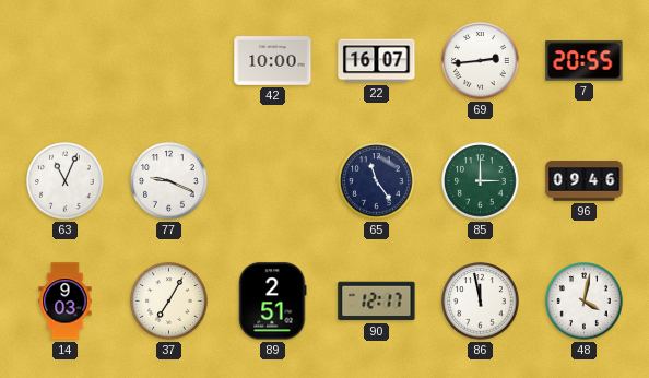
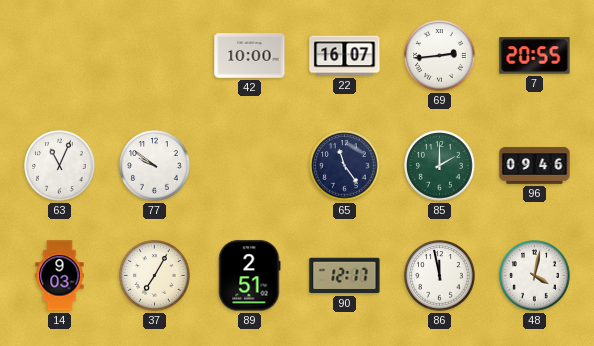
77: 9:19 -> 9:51
85: 3:00 -> 2:00
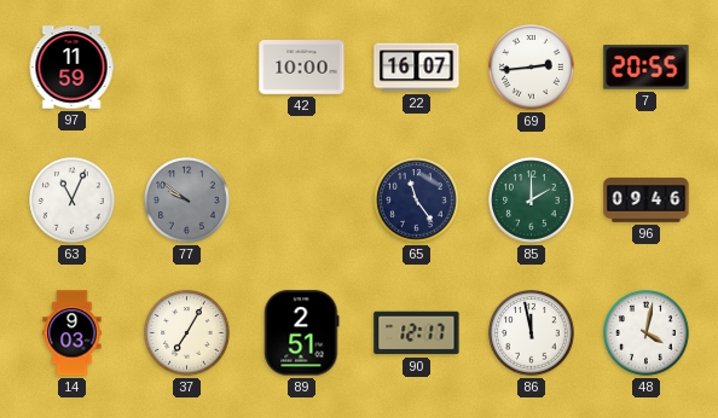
97: none -> 11:59
77 dial: white -> grey
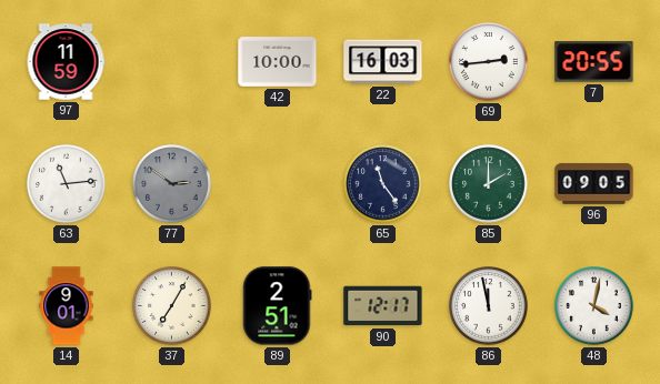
22: 16:07 -> 16:03
63: 11:04 -> 11:14
77: 9:51 -> 2:51
96: 09:46 -> 09:05
14: 9:03 -> 9:01
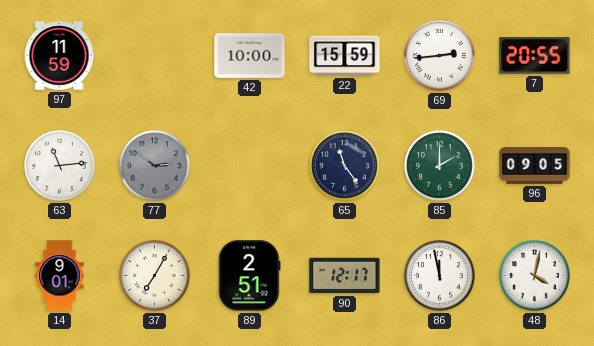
22: 16:03 -> 15:59
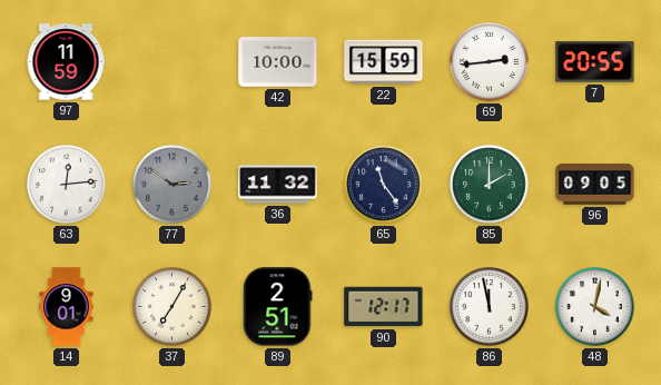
63: 11:14 -> 12:14
36: none -> 11:32
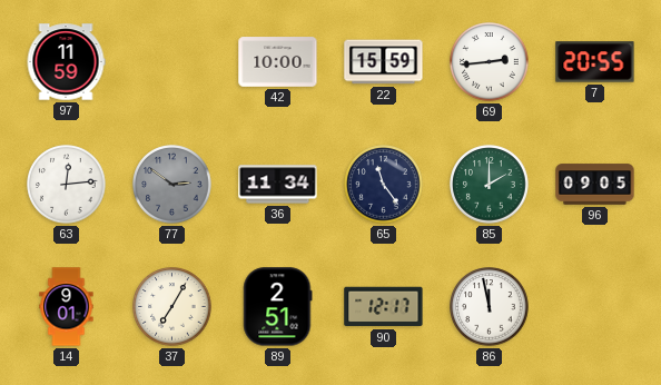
36: 11:32 -> 11:34
48: 4:02 -> none
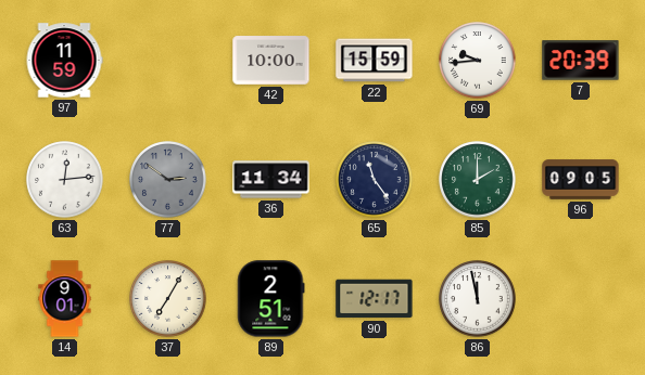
69: 2:44 -> 9:44
7: 20:55 -> 20:39
